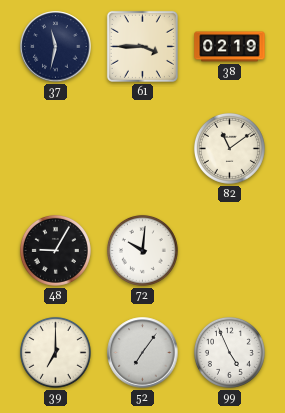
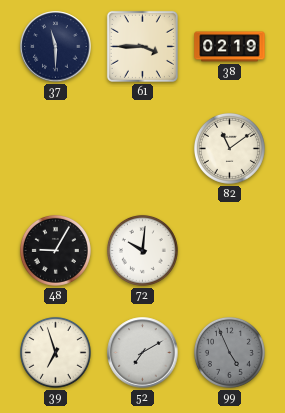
37: 11:32 -> 11:30
39: 7:00 -> 6:57
52: 7:06 -> 7:10
99 dial: white -> grey
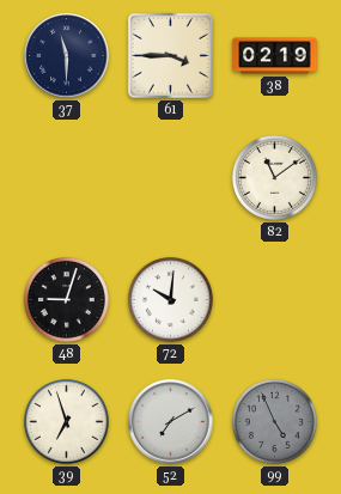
48: 9:05 -> 9:03
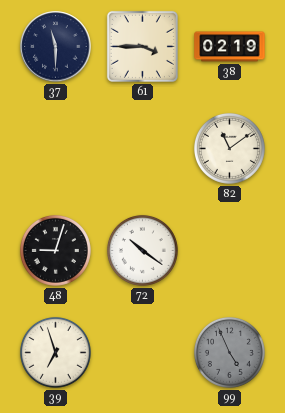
72: 10:01 -> 10:21
52: 7:10 -> none
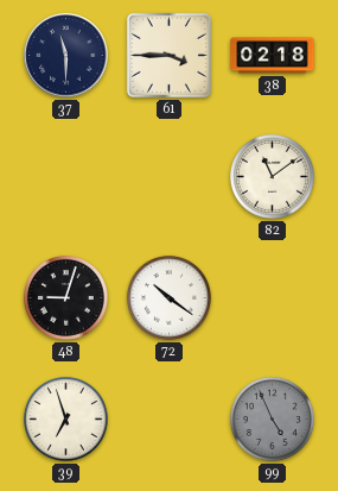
38: 02:19 -> 02:18
